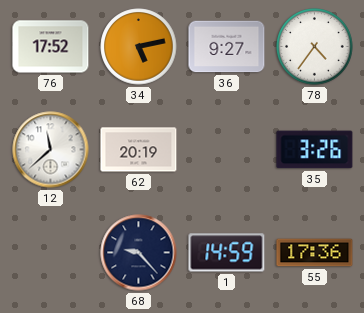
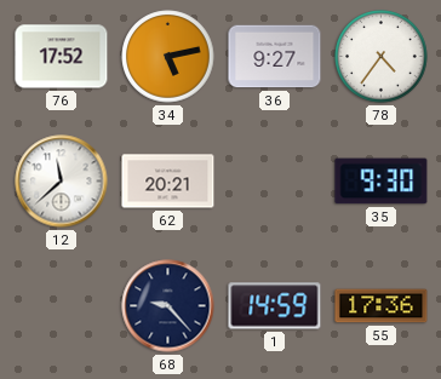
62: 20:19 -> 20:21
35: 3:26 -> 9:30
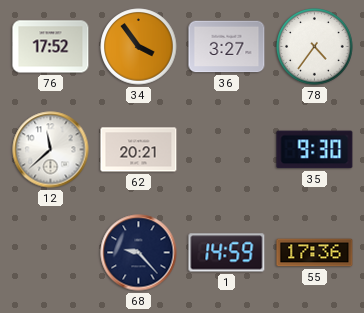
34: 5:13 -> 3:54
36: 9:27 -> 3:27
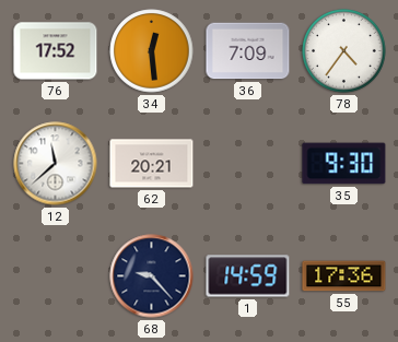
34: 3:54 -> 12:29
36: 3:27 -> 7:09
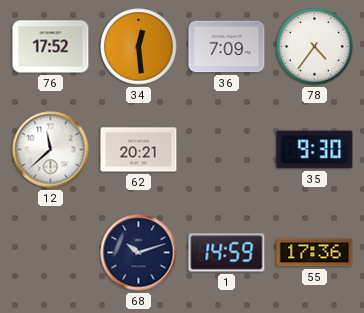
68: 9:23 -> 10:12
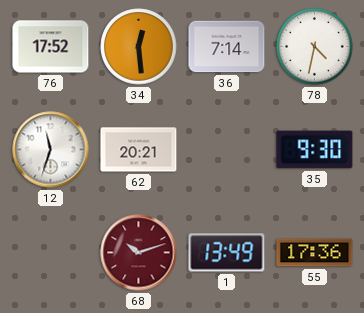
36: 7:09 -> 7:14
78: 4:36 -> 4:32
12: 11:38 -> 11:33
68 dial: navy -> burgundy
1: 14:59 -> 13:49
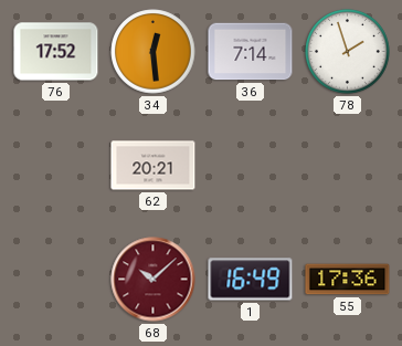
78: 4:32 -> 1:57
12: 11:33 -> none
35: 9:30 -> none
68: 10:12 -> 10:08
1: 13:49 -> 16:49
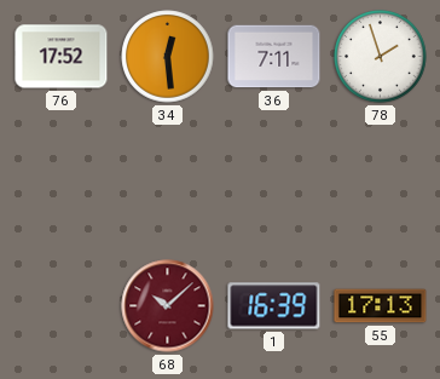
36: 7:14 -> 7:11
62: 20:21 -> none
1: 16:49 -> 16:39
55: 17:36 -> 17:13
